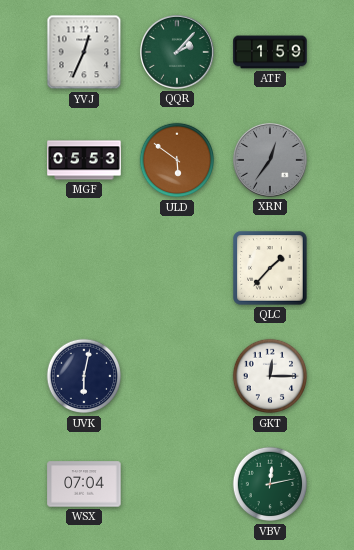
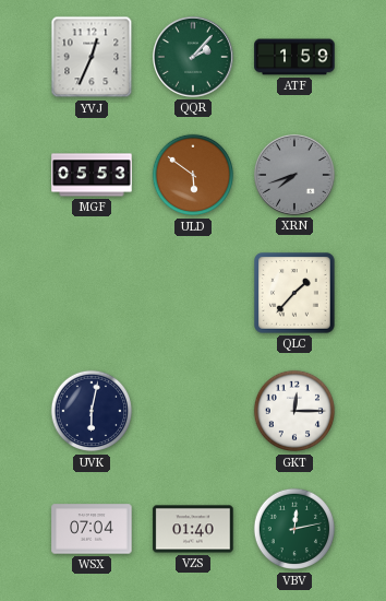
XRN: 12:36 -> 7:42
VZS: none -> 01:40
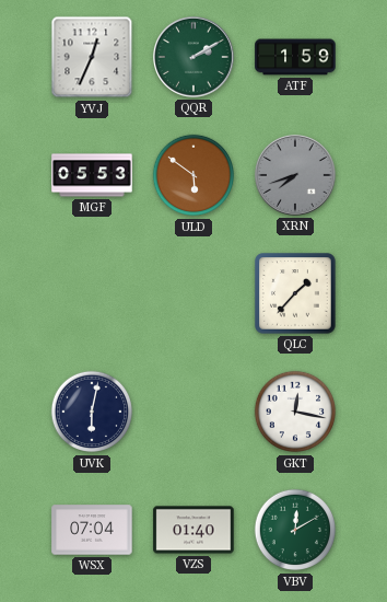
QQR: 2:07 -> 2:10
GKT: 12:15 -> 12:17
VBV: 12:13 -> 12:10
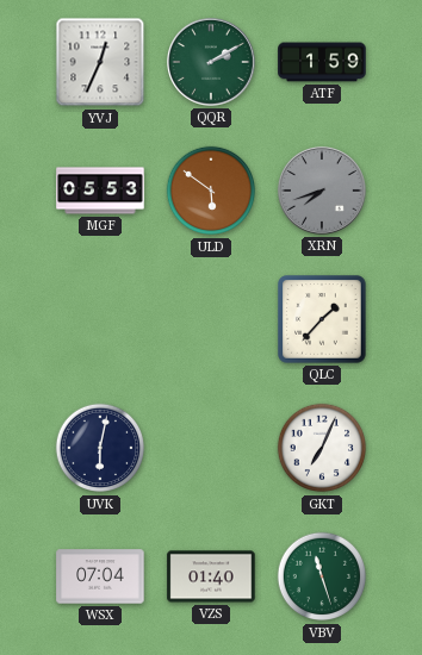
GKT: 12:17 -> 7:04
VBV: 12:10 -> 11:27
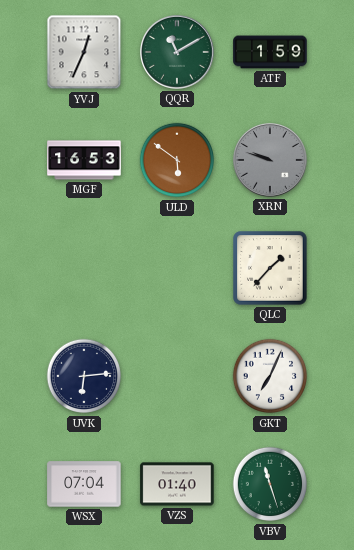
QQR: 2:10 -> 11:10
MGF: 05:53 -> 16:53
XRN: 7:42 -> 9:48
UVK: 6:02 -> 6:14
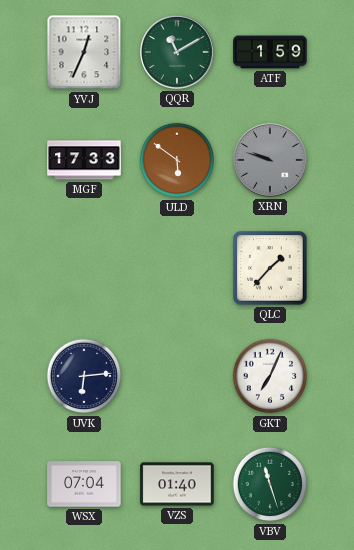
MGF: 16:53 -> 17:33
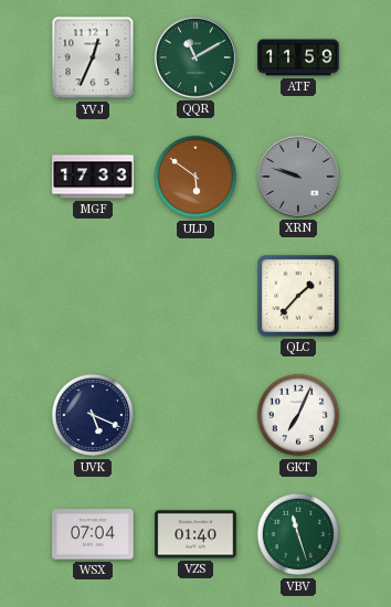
ATF: 1:59 -> 11:59
UVK: 6:14 -> 5:19
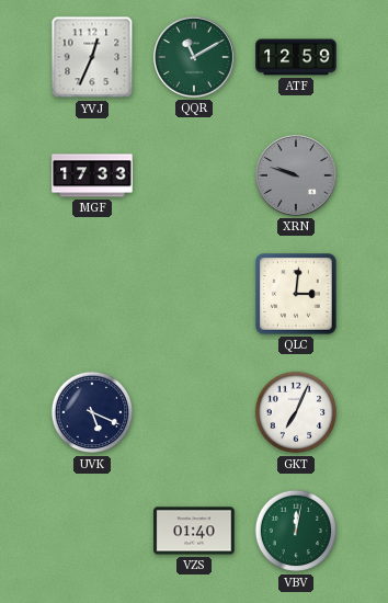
ATF: 11:59 -> 12:59
ULD: 5:51 -> none
QLC: 1:37 -> 3:01
WSX: 07:04 -> none
VBV: 11:27 -> 12:02
